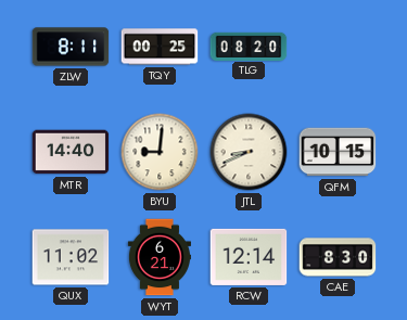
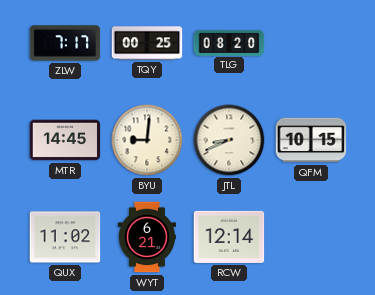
ZLW: 8:11 -> 7:17
MTR: 14:40 -> 14:45
CAE: 8:30 -> none
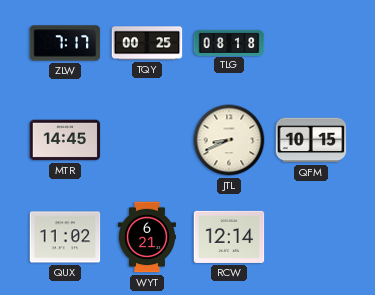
TLG: 08:20 -> 08:18
BYU: 9:01 -> none
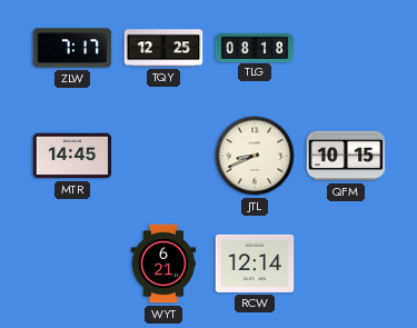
TQY: 00:25 -> 12:25
QUX: 11:02 -> none
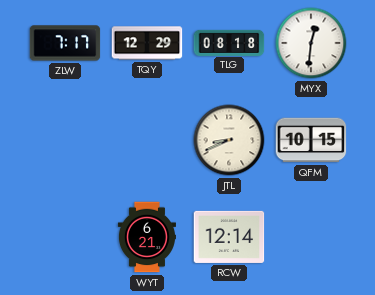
TQY: 12:25 -> 12:29
MYX: none -> 12:31
MTR: 14:45 -> none
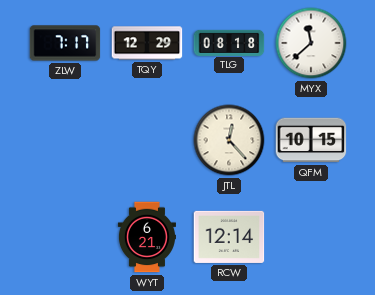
MYX: 12:31 -> 11:38
JTL: 8:41 -> 12:23
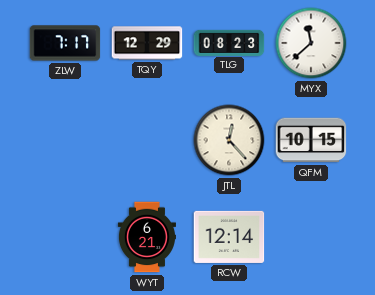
TLG: 08:18 -> 08:23
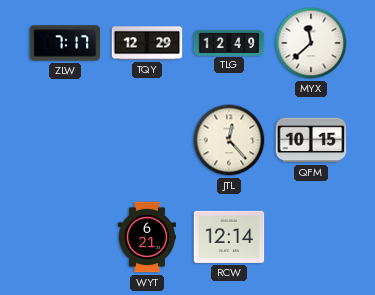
TLG: 08:23 -> 12:49
